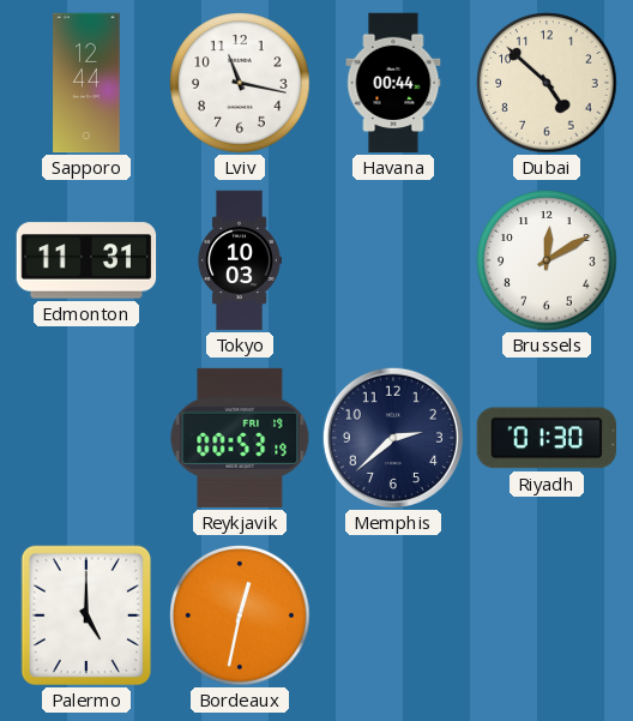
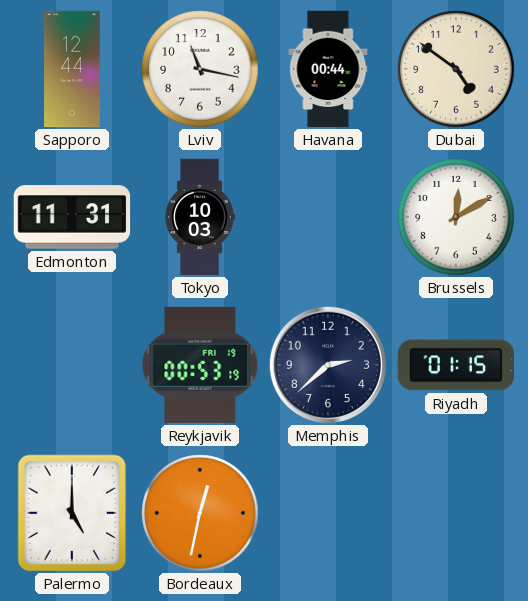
Dubai: 4:52 -> 4:51
Riyadh: 01:30 -> 01:15
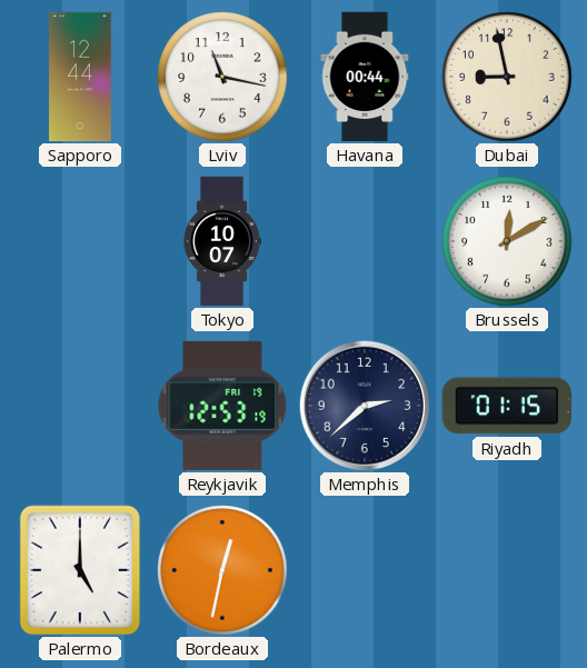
Dubai: 4:51 -> 8:58
Edmonton: 11:31 -> none
Tokyo: 10:03 -> 10:07
Reykjavik: 00:53 -> 12:53
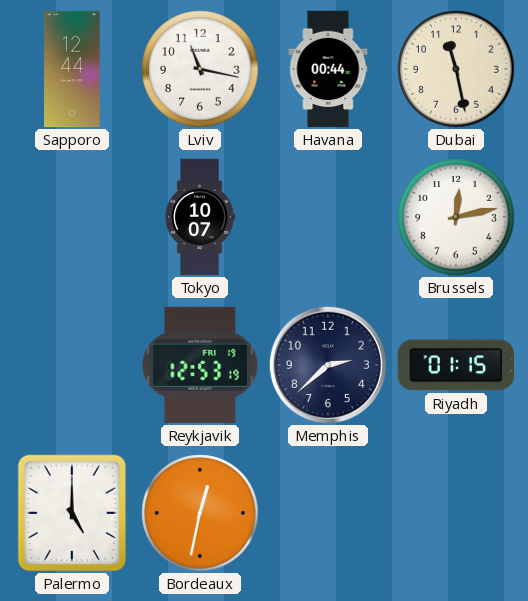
Dubai: 8:58 -> 11:28
Brussels: 12:10 -> 12:13
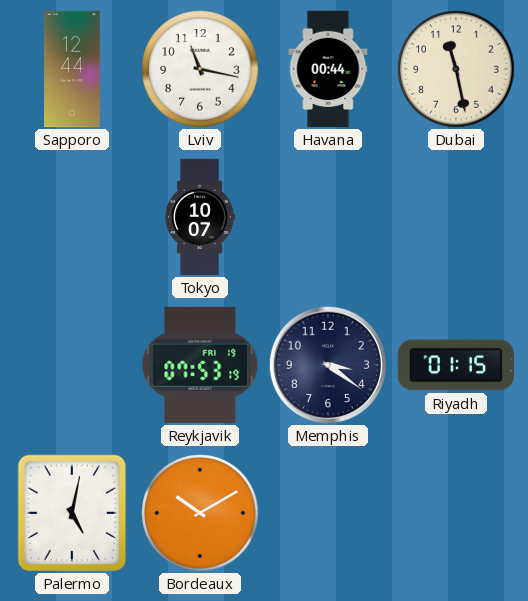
Brussels: 12:13 -> none
Reykjavik: 12:53 -> 07:53
Memphis: 2:38 -> 3:21
Palermo: 5:00 -> 5:02
Bordeaux: 12:32 -> 10:10
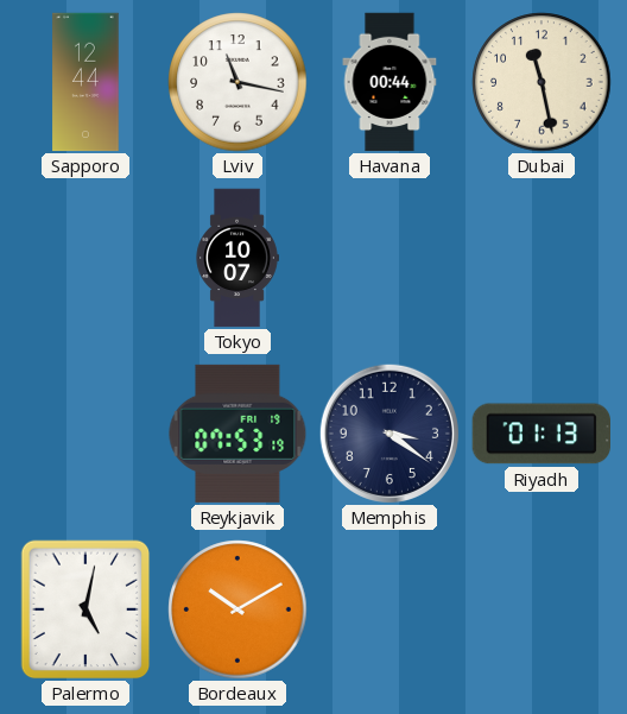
Riyadh: 01:15 -> 01:13
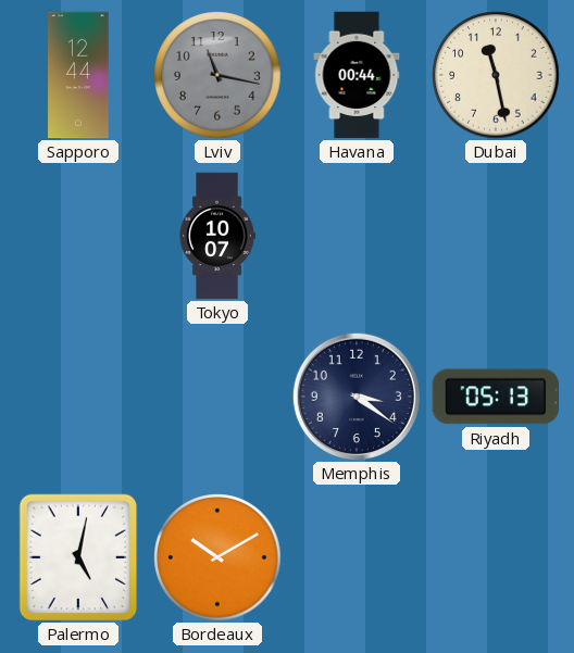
Lviv dial: white -> grey
Reykjavik: 07:53 -> none
Riyadh: 01:13 -> 05:13
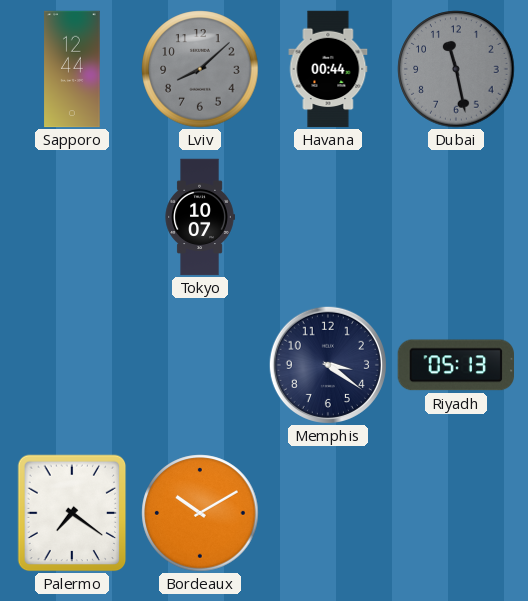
Lviv: 11:17 -> 8:08
Dubai dial: cream -> grey
Palermo: 5:02 -> 7:21
